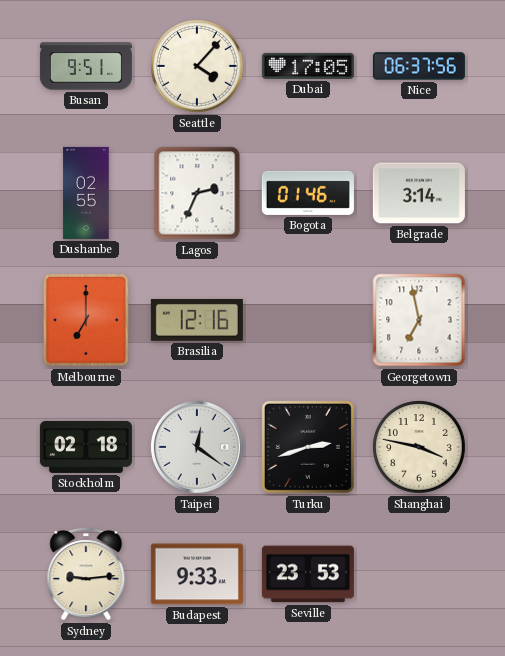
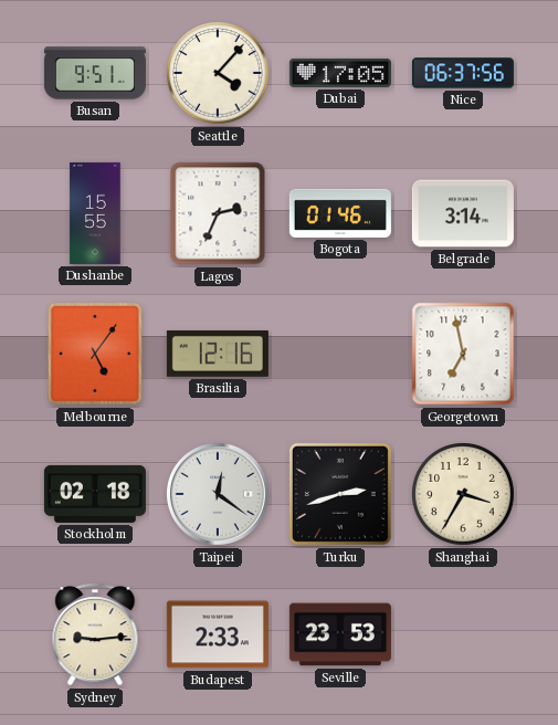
Dushanbe: 02:55 -> 15:55
Melbourne: 7:00 -> 5:06
Shanghai: 3:47 -> 3:35
Budapest: 9:33 -> 2:33
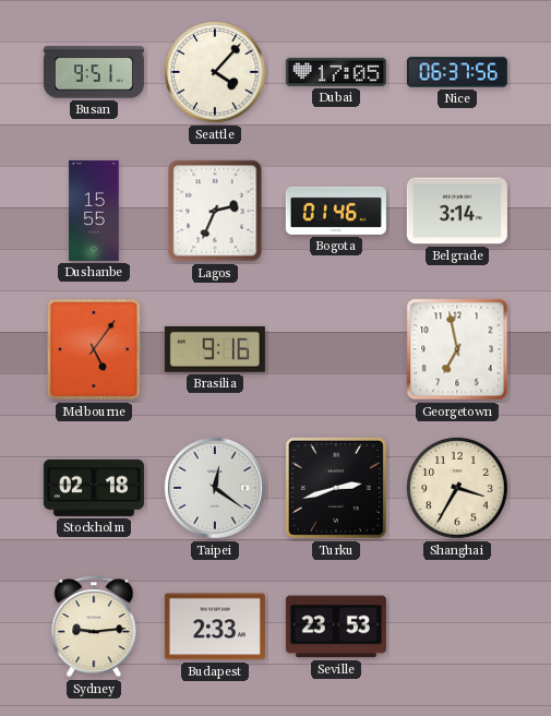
Brasilia: 12:16 -> 9:16
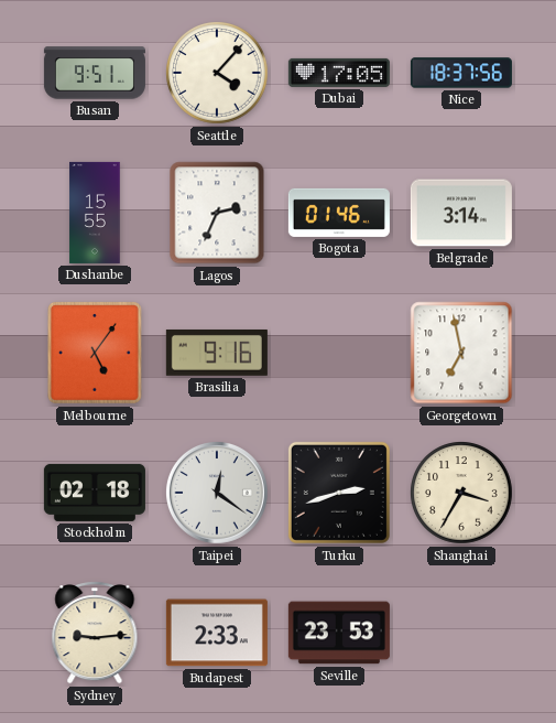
Nice: 06:37 -> 18:37
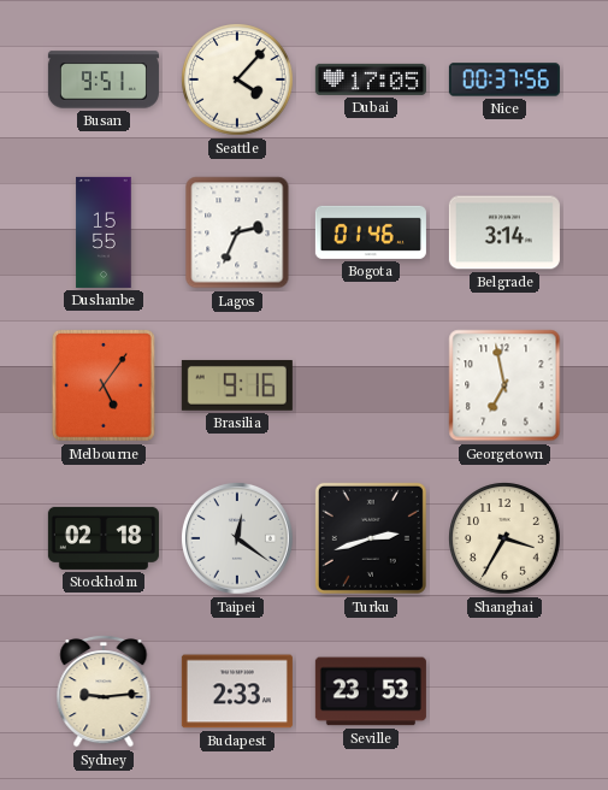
Nice: 18:37 -> 00:37
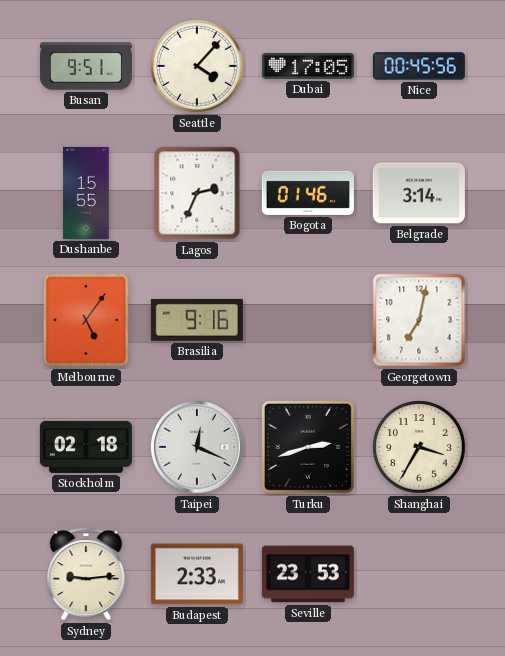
Nice: 00:37 -> 00:45
Georgetown: 6:58 -> 7:02
Taipei: 12:21 -> 12:19
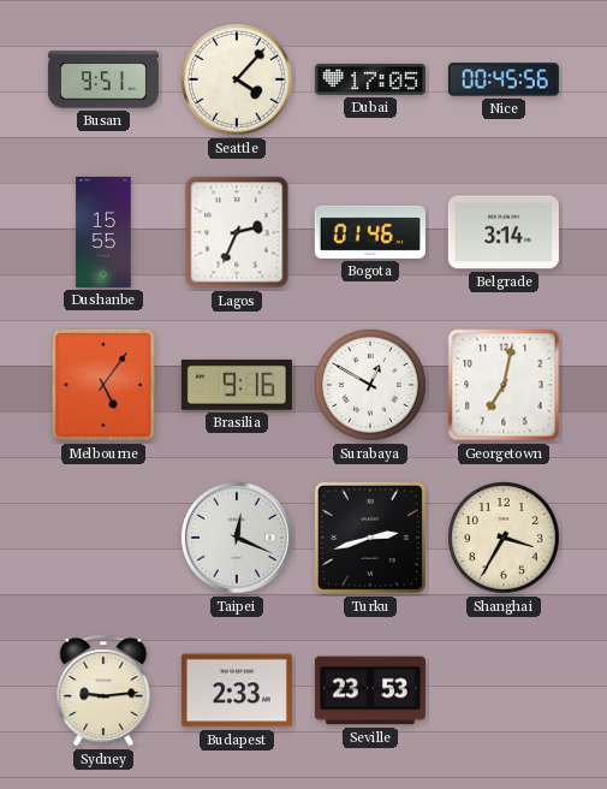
Surabaya: none -> 12:50
Stockholm: 02:18 -> none
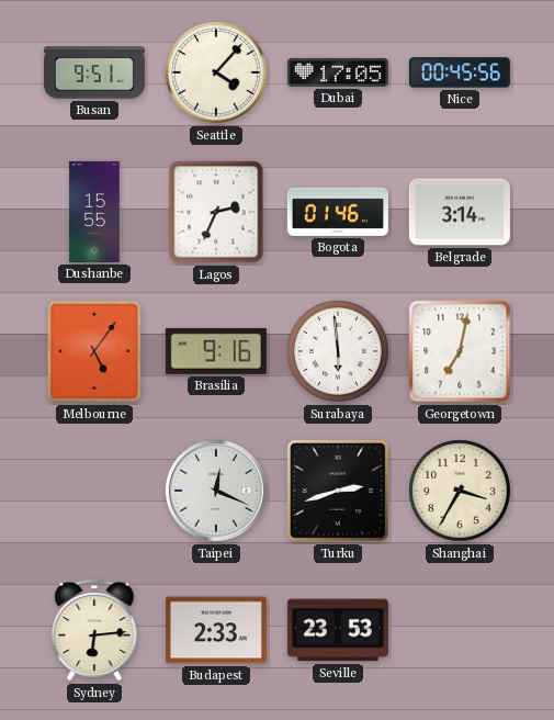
Surabaya: 12:50 -> 5:59
Sydney: 9:14 -> 6:14
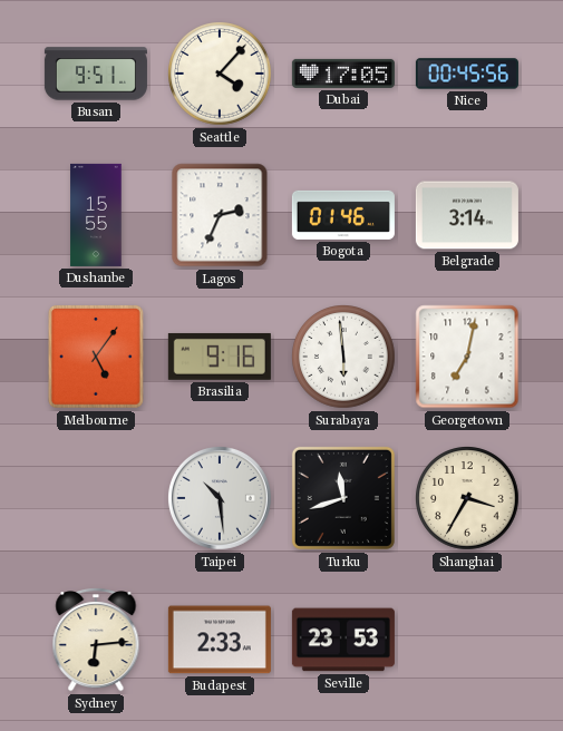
Taipei: 12:19 -> 10:29
Turku: 2:42 -> 11:42
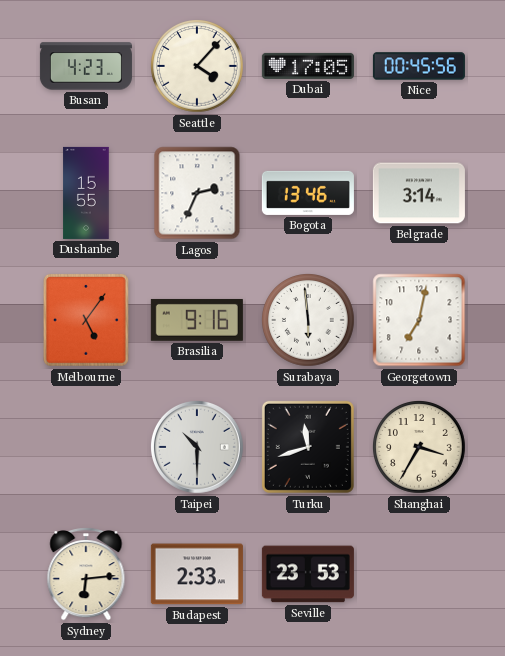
Busan: 9:51 -> 4:23
Bogota: 01:46 -> 13:46
Taipei: 10:29 -> 10:30
